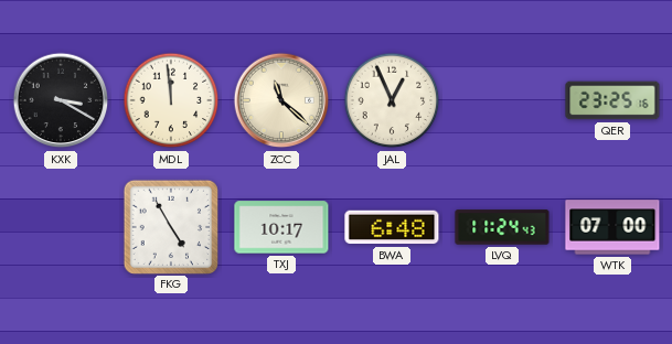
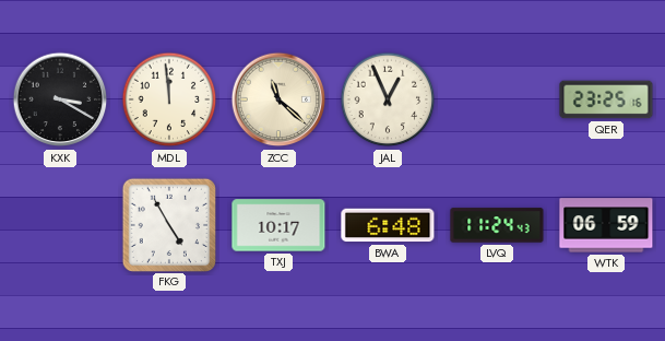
WTK: 07:00 -> 06:59
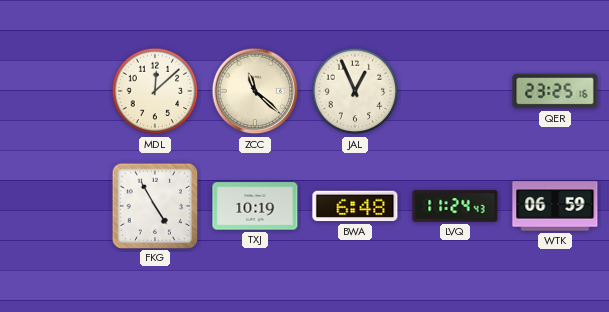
KXK: 3:20 -> none
MDL: 11:59 -> 12:08
TXJ: 10:17 -> 10:19
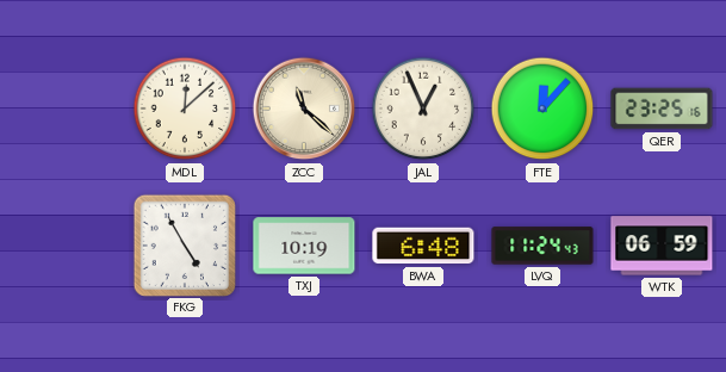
FTE: none -> 12:07
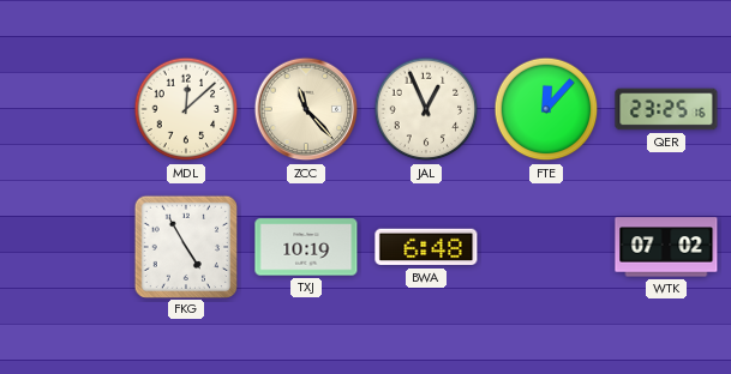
ZCC: 11:22 -> 11:23
LVQ: 11:24 -> none
WTK: 06:59 -> 07:02
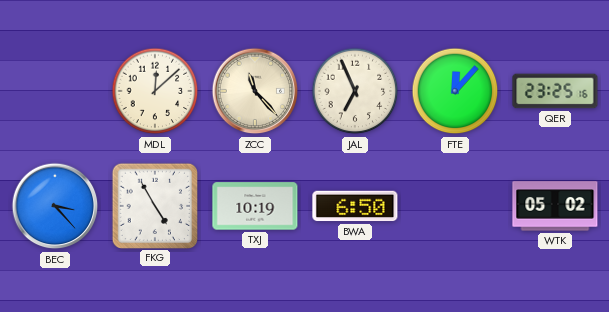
JAL: 12:56 -> 6:56
BEC: none -> 3:23
BWA: 6:48 -> 6:50
WTK: 07:02 -> 05:02
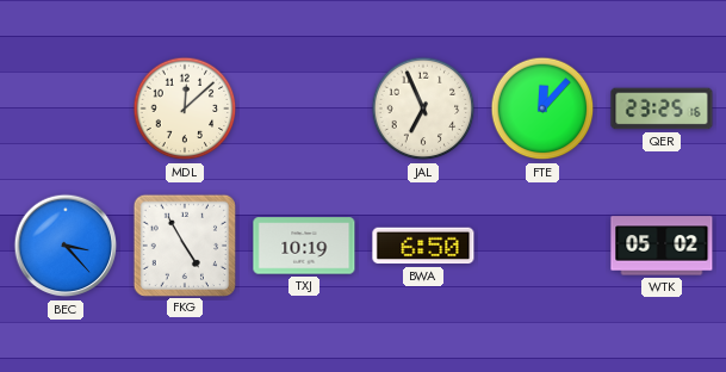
ZCC: 11:23 -> none
